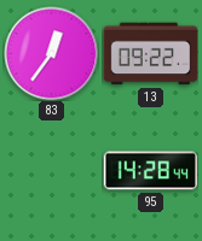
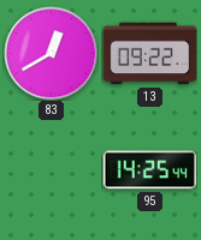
83: 12:36 -> 12:40
95: 14:28 -> 14:25
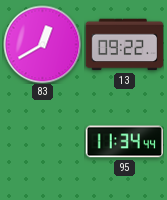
95: 14:25 -> 11:34
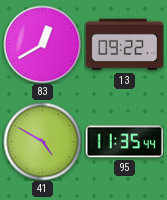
41: none -> 4:50
95: 11:34 -> 11:35
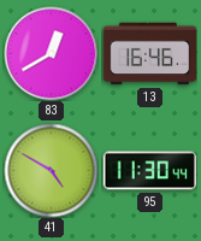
13: 09:22 -> 16:46
95: 11:35 -> 11:30
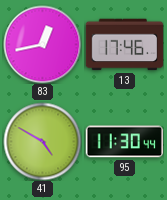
83: 12:40 -> 12:43
13: 16:46 -> 17:46
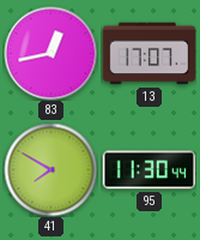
13: 17:46 -> 17:07
41: 4:50 -> 7:50
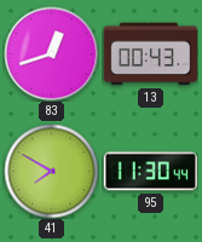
83: 12:43 -> 12:42
13: 17:07 -> 00:43
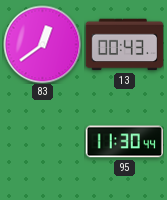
83: 12:42 -> 12:39
41: 7:50 -> none
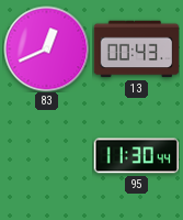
83: 12:39 -> 12:41
